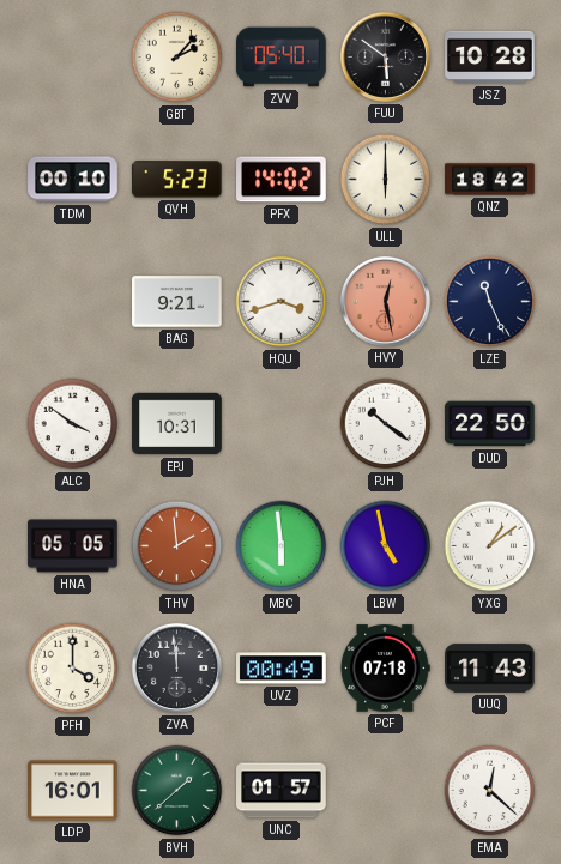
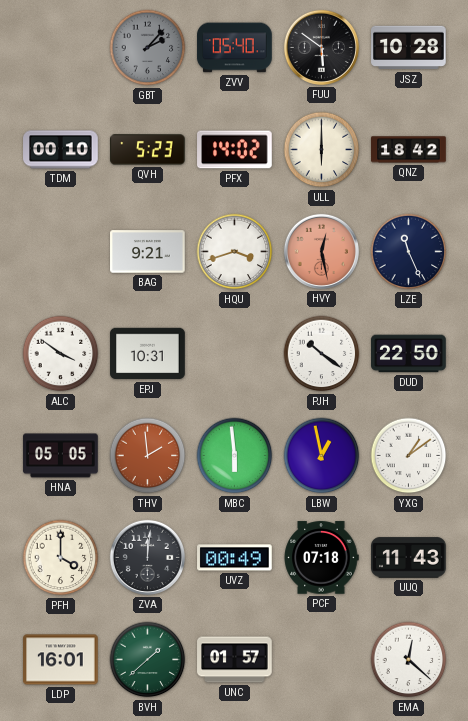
GBT dial: cream -> grey
LBW: 4:58 -> 12:58
ZVA: 11:59 -> 12:01
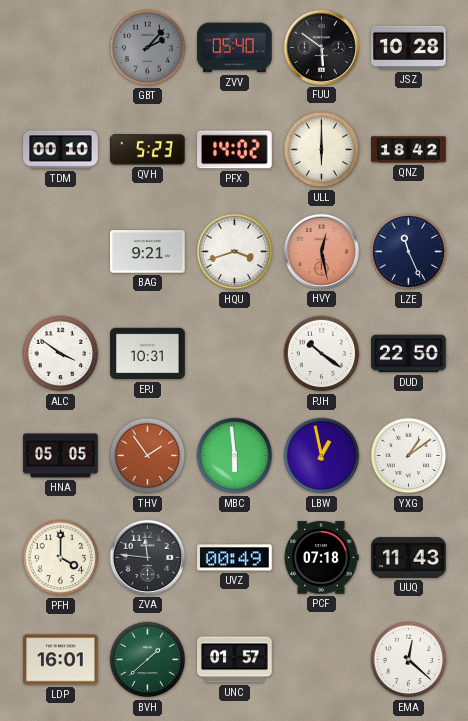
THV: 1:59 -> 1:54
ZVA: 12:01 -> 11:46
